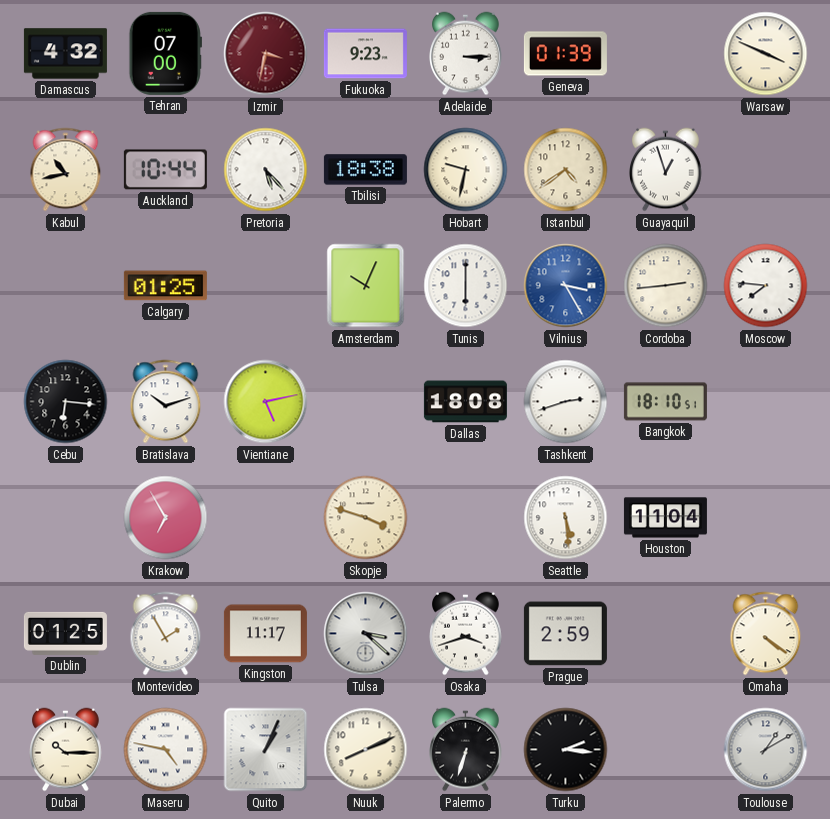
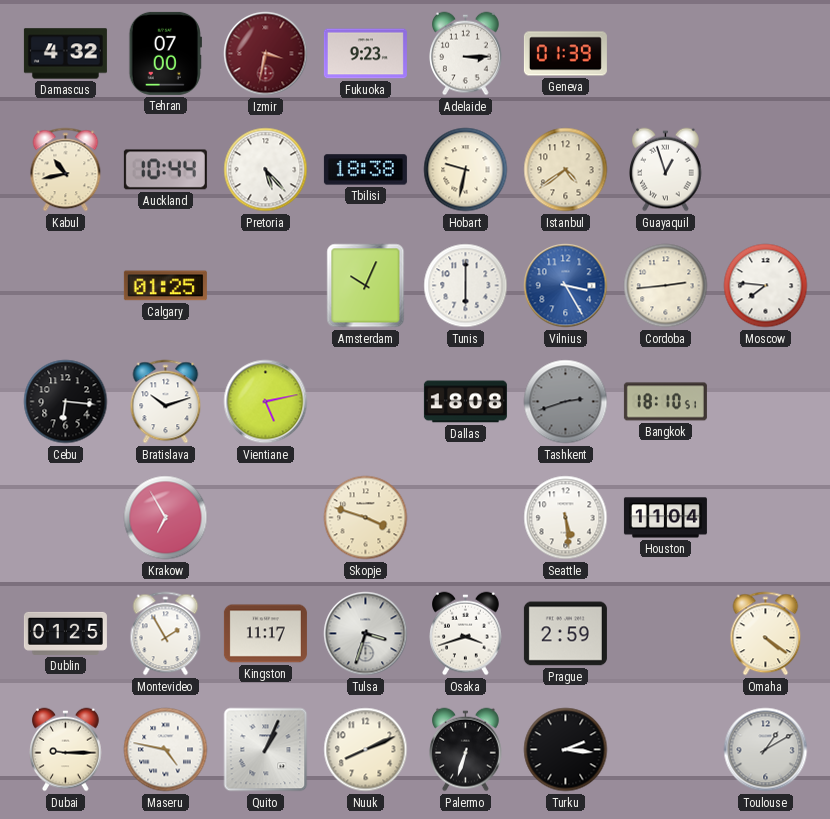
Warsaw: 3:49 -> none
Tashkent dial: white -> grey
Tulsa: 3:22 -> 3:33
Dubai: 10:15 -> 9:15
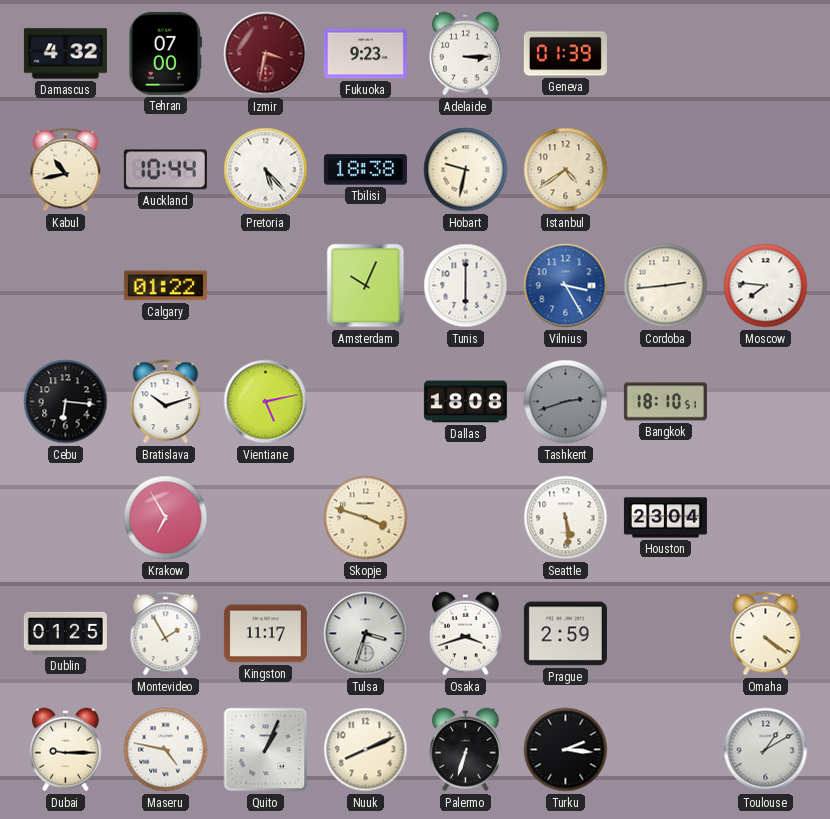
Guayaquil: 12:57 -> none
Calgary: 01:25 -> 01:22
Houston: 11:04 -> 23:04
